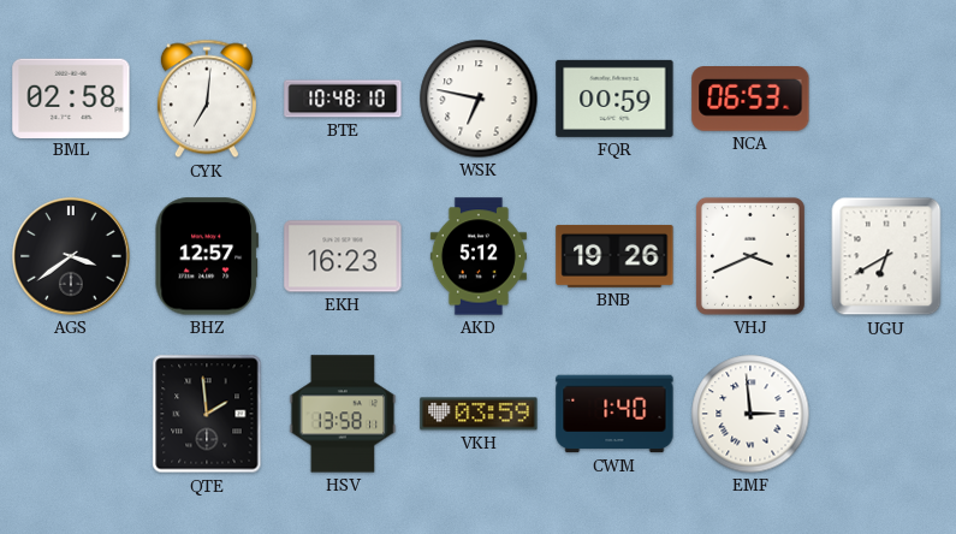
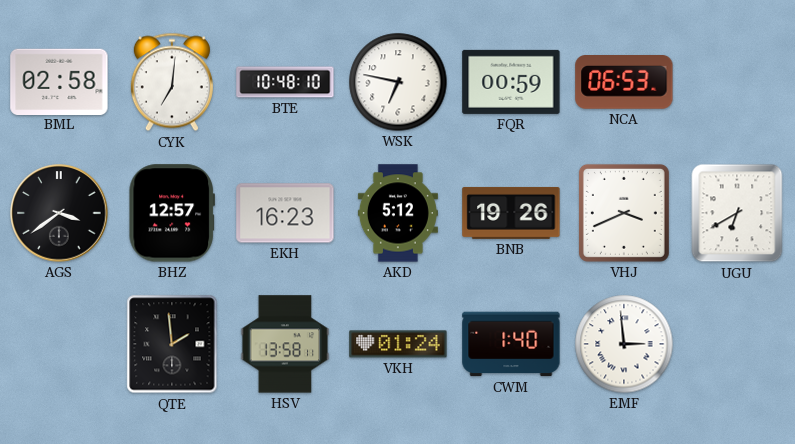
VKH: 03:59 -> 01:24
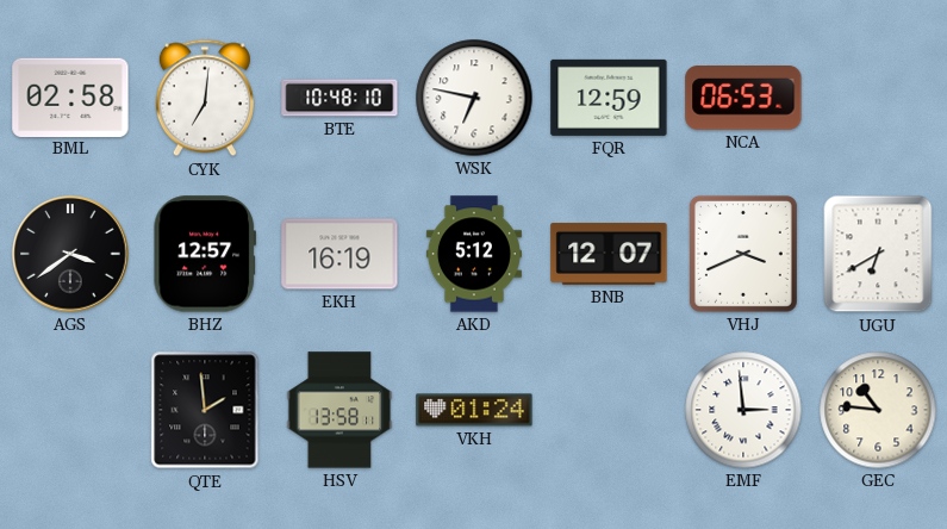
FQR: 00:59 -> 12:59
EKH: 16:23 -> 16:19
BNB: 19:26 -> 12:07
CWM: 1:40 -> none
GEC: none -> 10:46
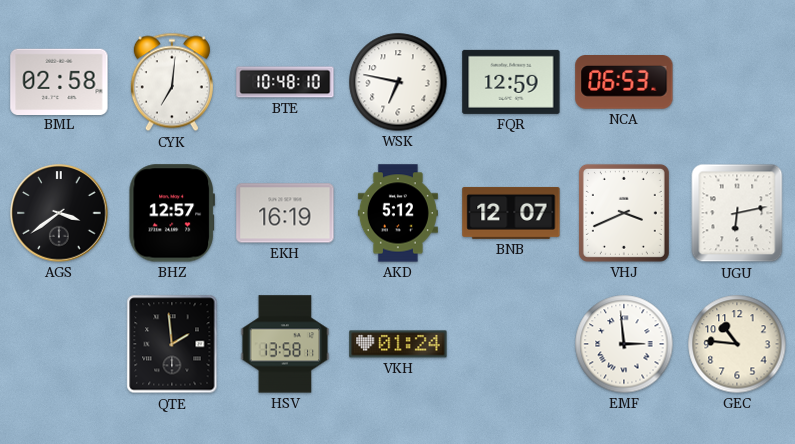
UGU: 6:40 -> 6:13
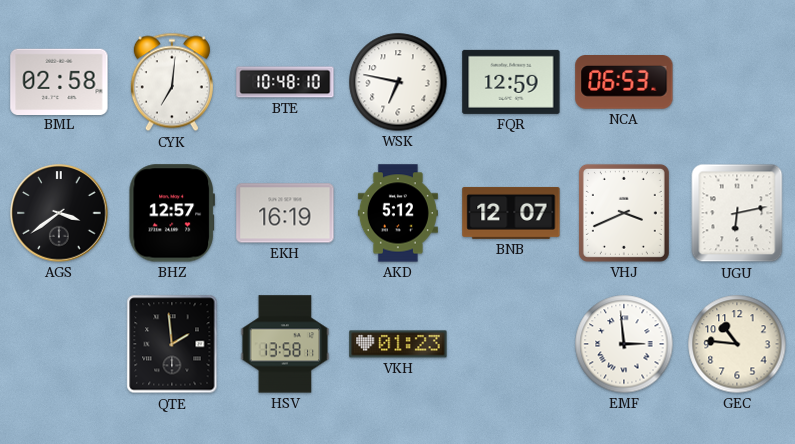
VKH: 01:24 -> 01:23
